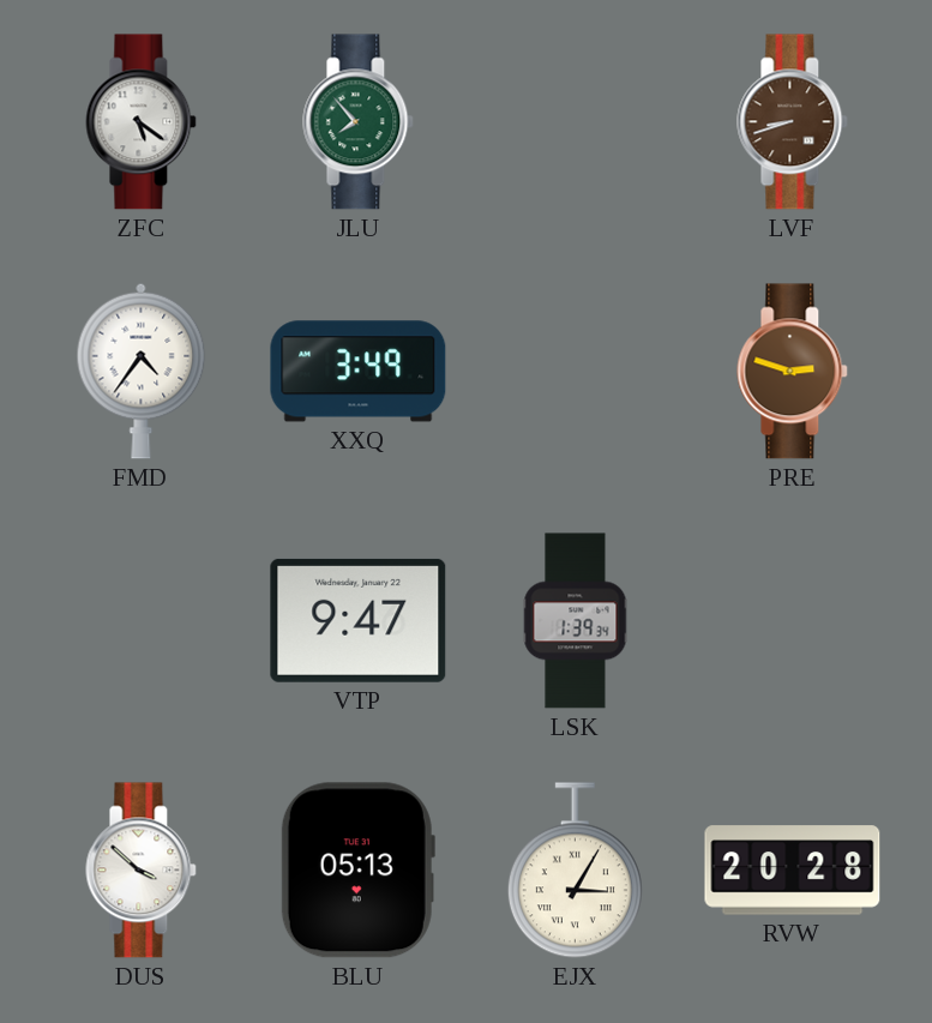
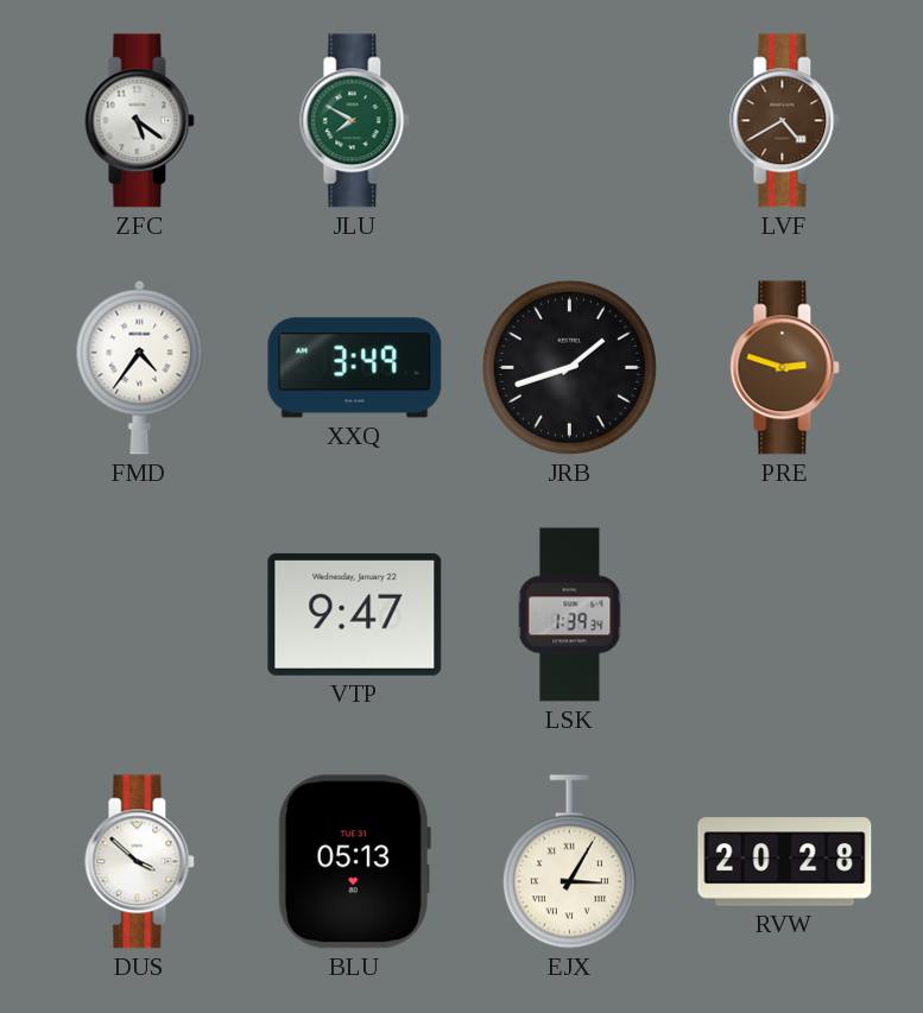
JLU: 7:53 -> 7:50
LVF: 8:42 -> 4:40
JRB: none -> 1:42
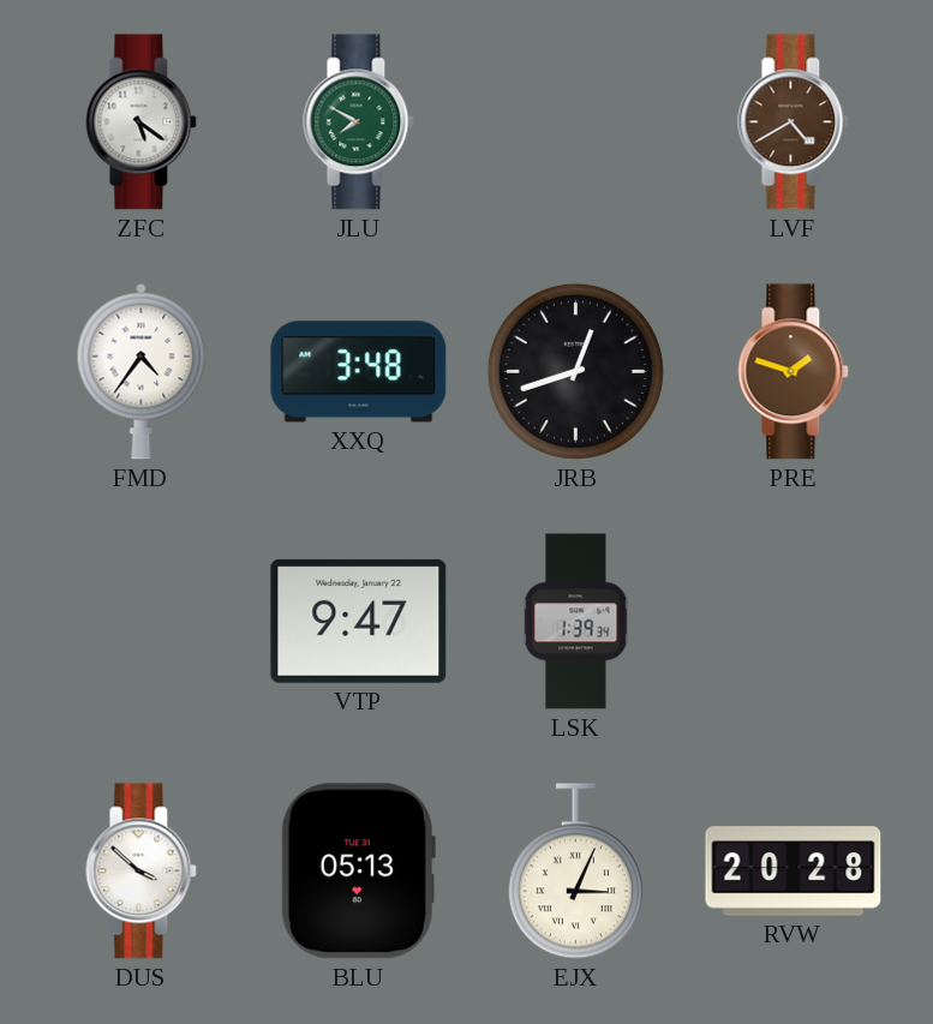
XXQ: 3:49 -> 3:48
JRB: 1:42 -> 12:42
PRE: 2:48 -> 1:48
EJX: 3:05 -> 3:04
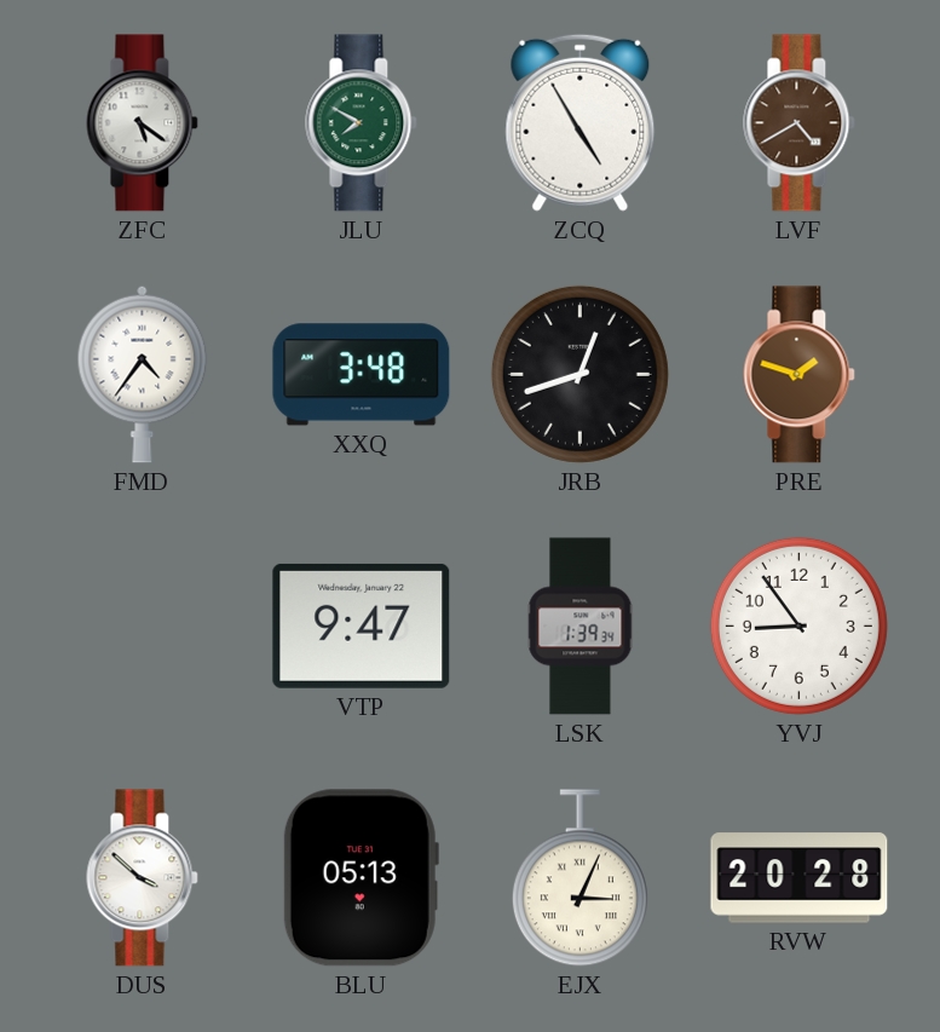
ZCQ: none -> 4:55
YVJ: none -> 8:54
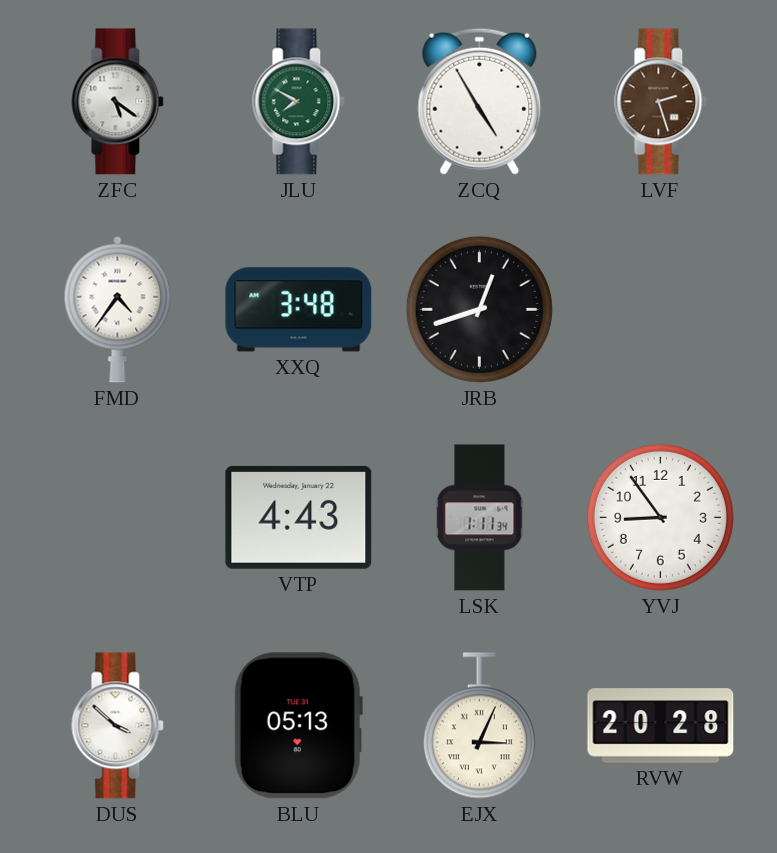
LVF: 4:40 -> 2:27
PRE: 1:48 -> none
VTP: 9:47 -> 4:43
LSK: 1:39 -> 1:11
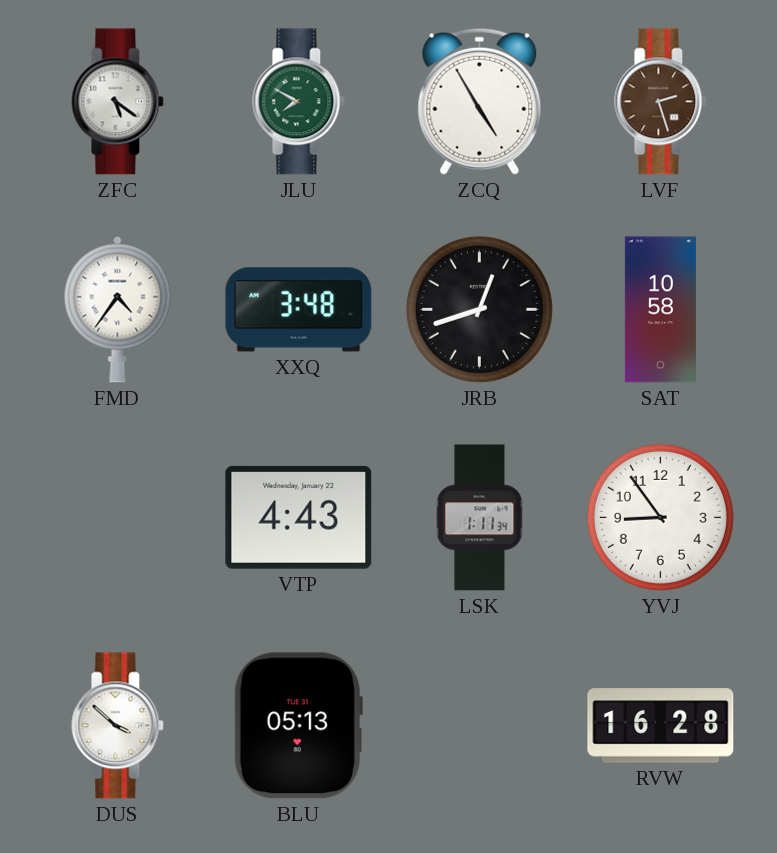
SAT: none -> 10:58
EJX: 3:04 -> none
RVW: 20:28 -> 16:28
